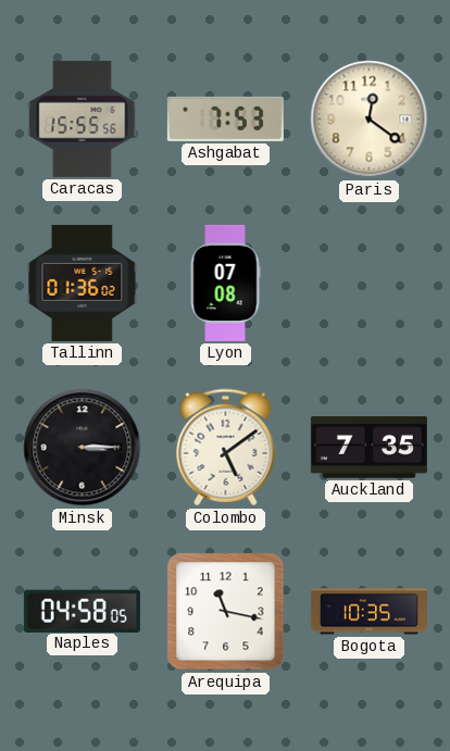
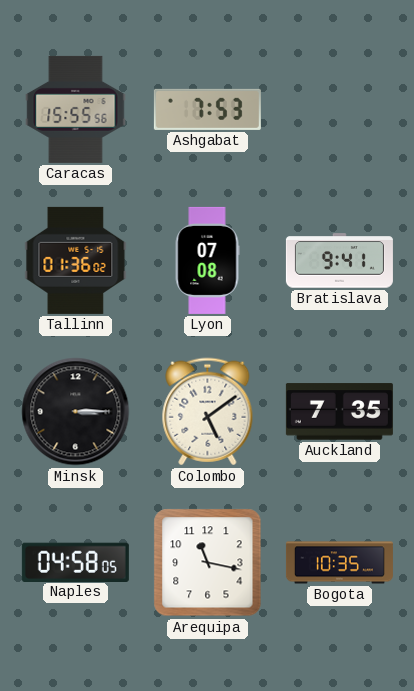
Paris: 12:21 -> none
Bratislava: none -> 9:41
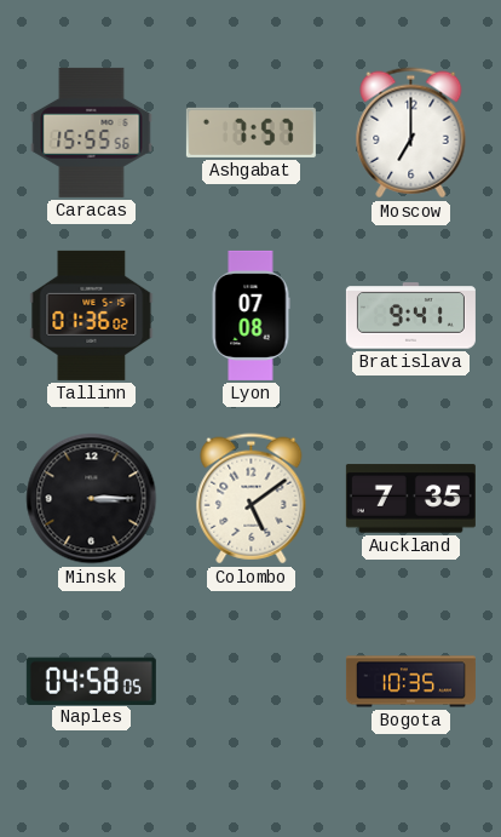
Ashgabat: 7:53 -> 7:57
Moscow: none -> 7:00
Arequipa: 11:17 -> none
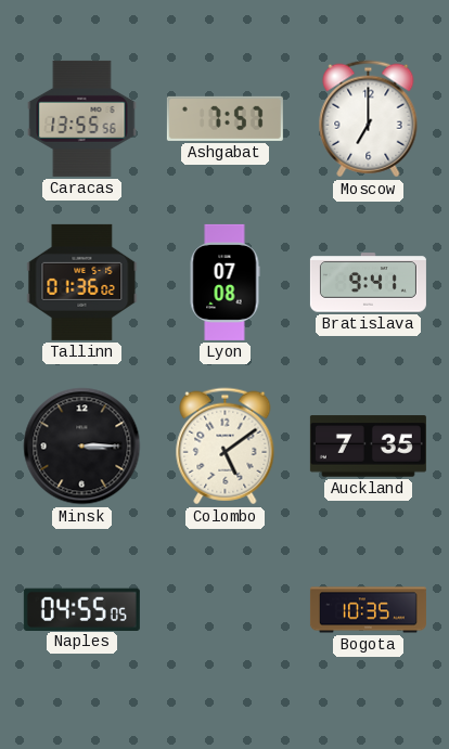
Caracas: 15:55 -> 13:55
Naples: 04:58 -> 04:55
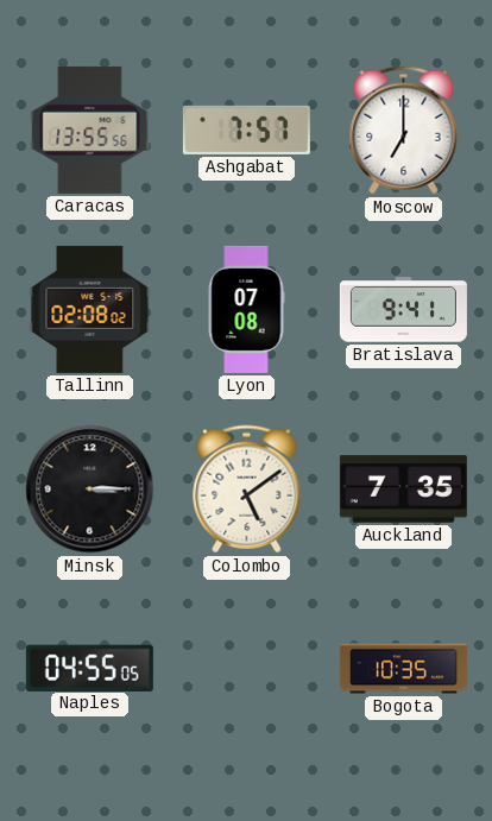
Tallinn: 01:36 -> 02:08
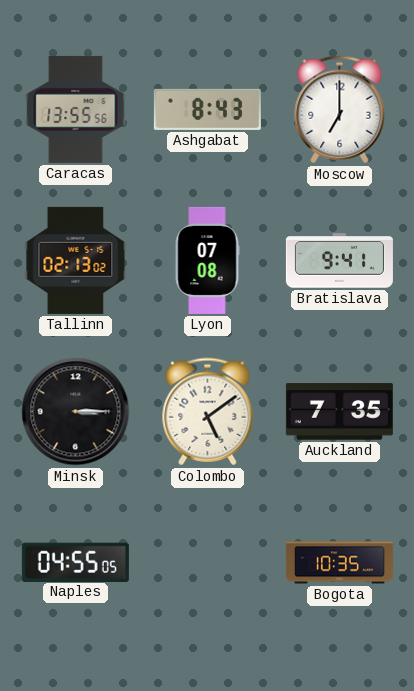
Ashgabat: 7:57 -> 8:43
Tallinn: 02:08 -> 02:13
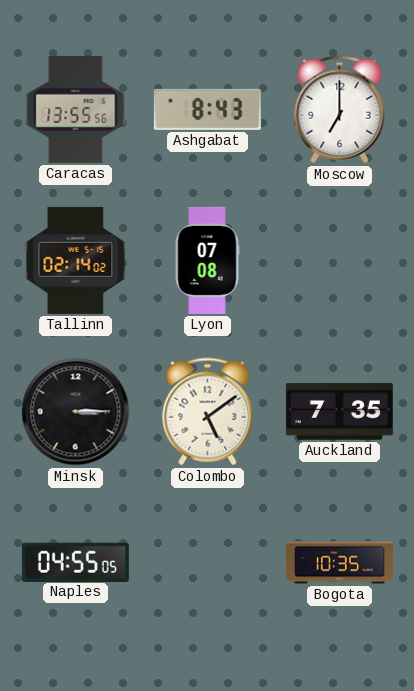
Tallinn: 02:13 -> 02:14
Bratislava: 9:41 -> none
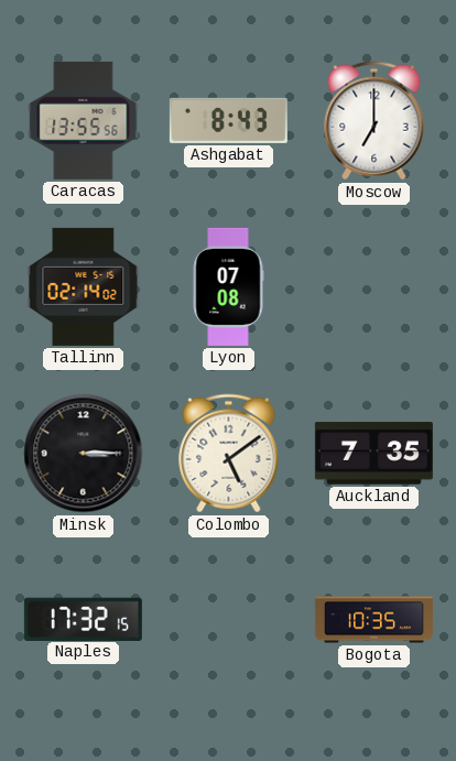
Naples: 04:55 -> 17:32
